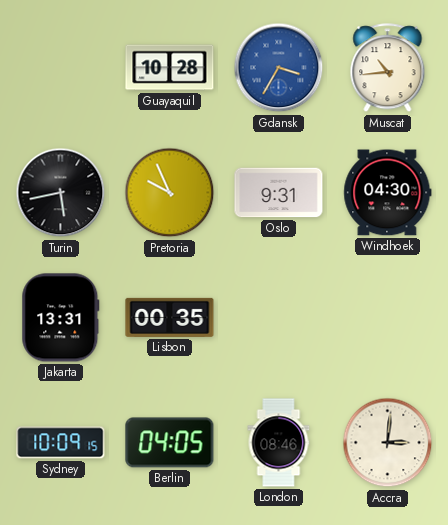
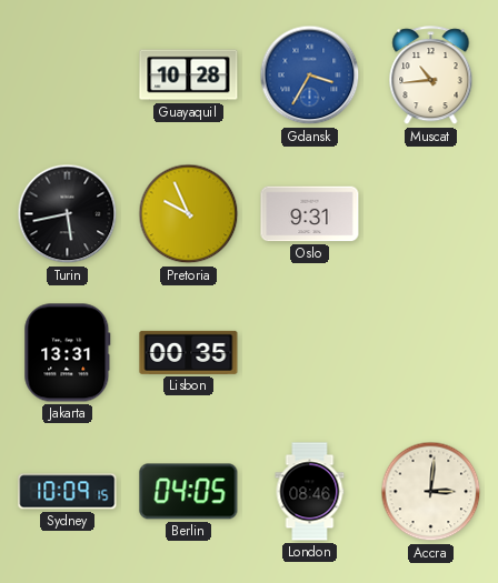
Windhoek: 04:30 -> none
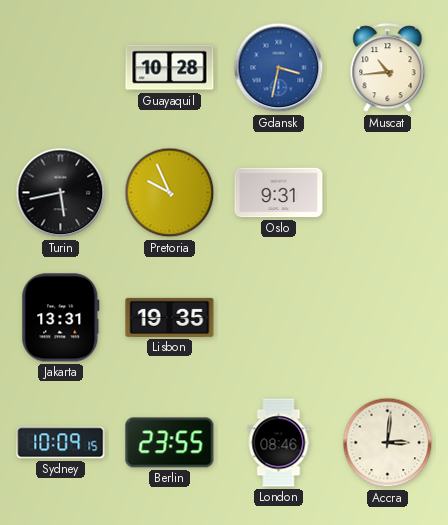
Gdansk: 3:35 -> 3:32
Lisbon: 00:35 -> 19:35
Berlin: 04:05 -> 23:55
